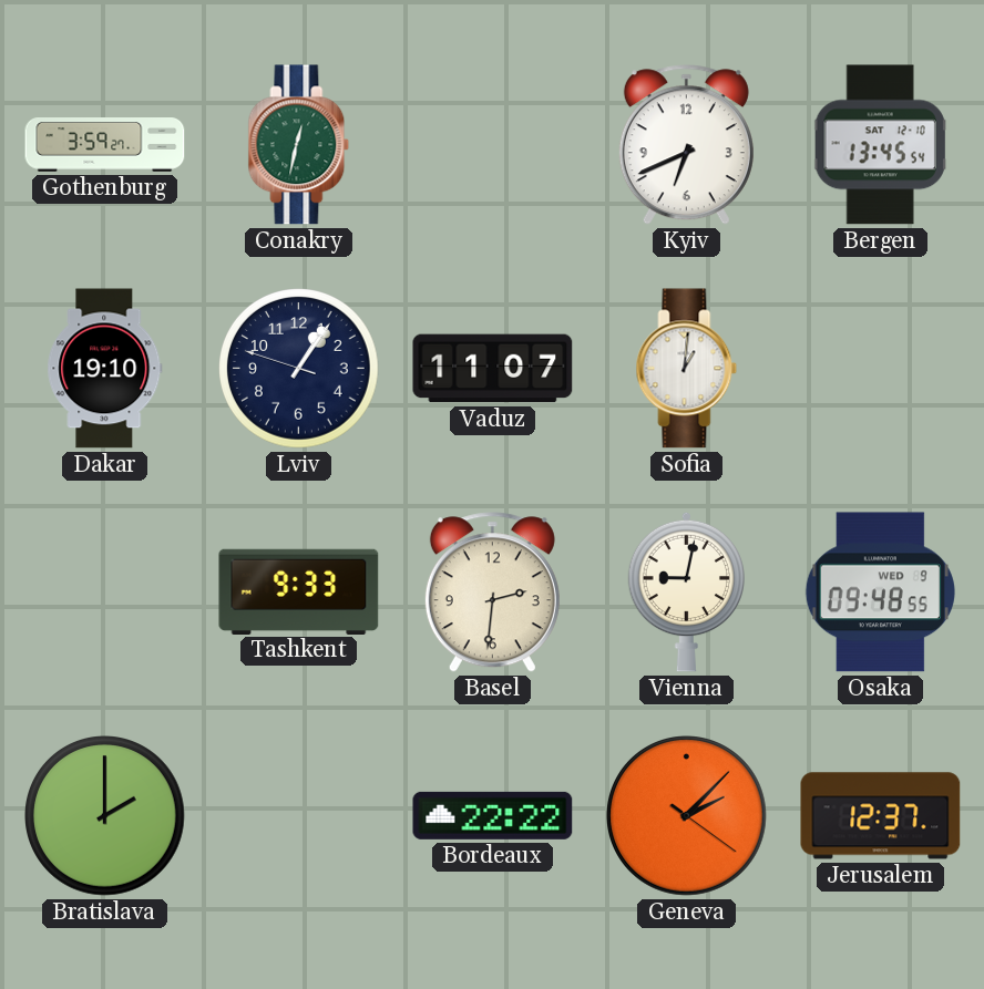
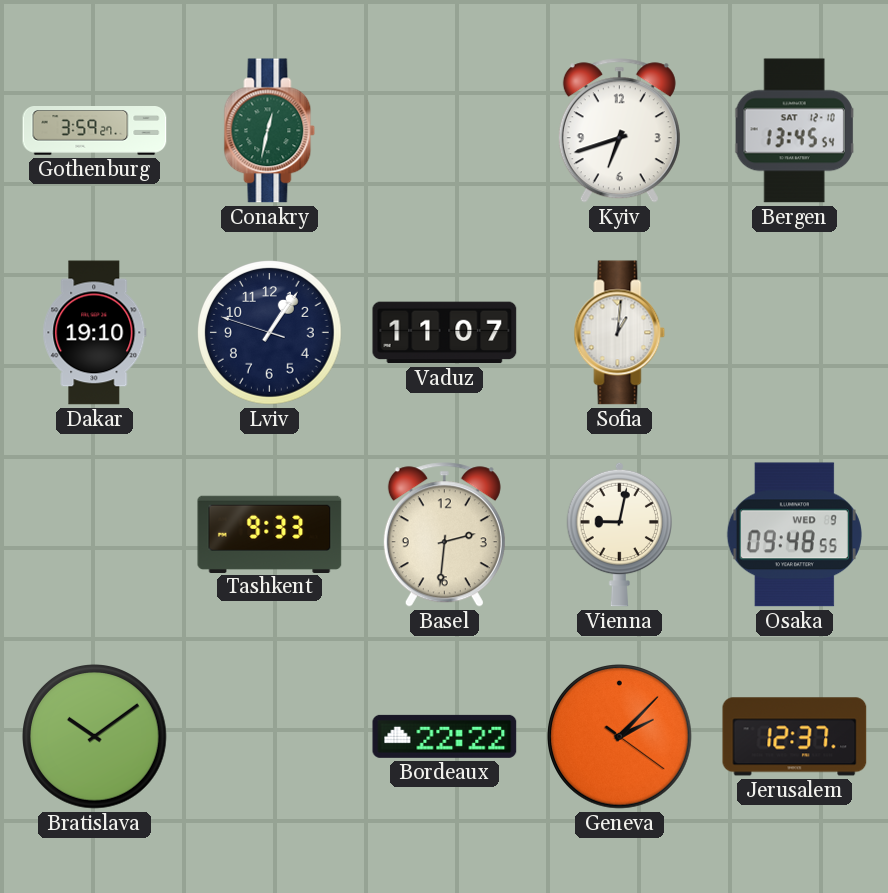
Kyiv: 6:41 -> 6:42
Bratislava: 2:00 -> 10:09
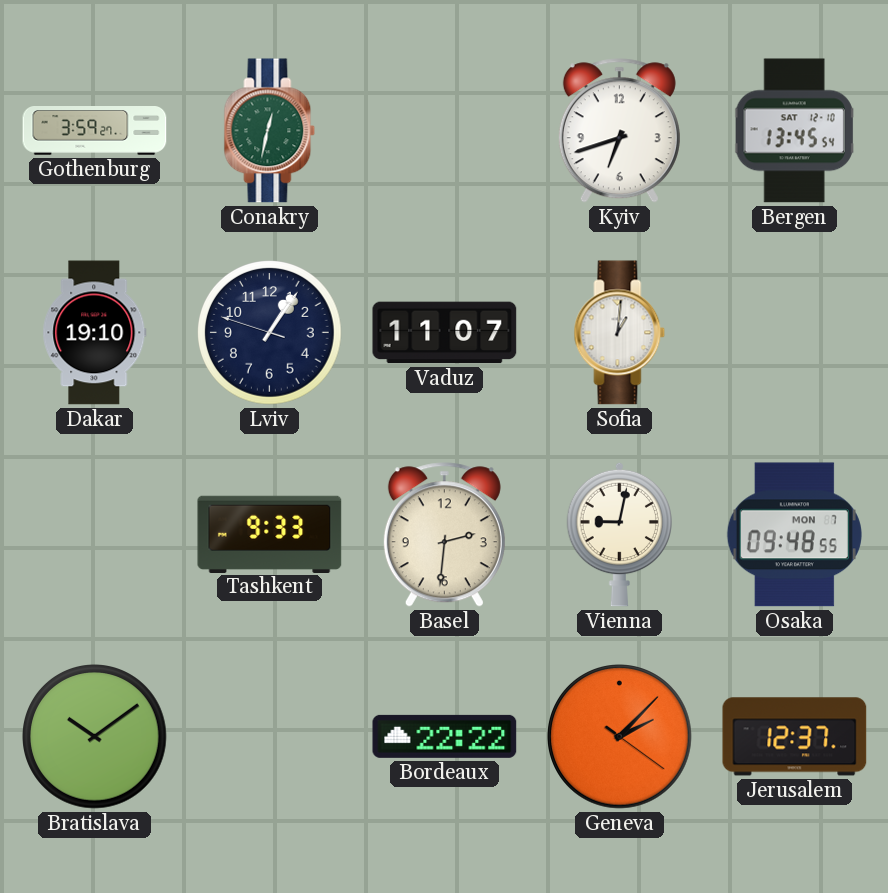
Osaka date: WED 9 -> MON 7
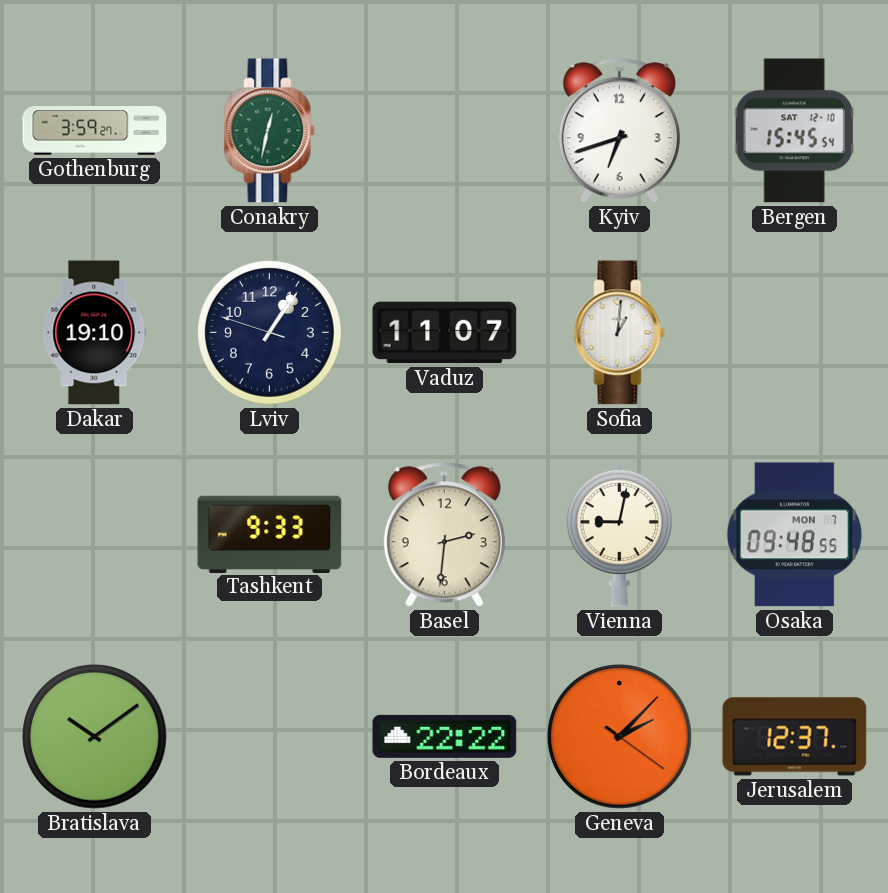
Bergen: 13:45 -> 15:45
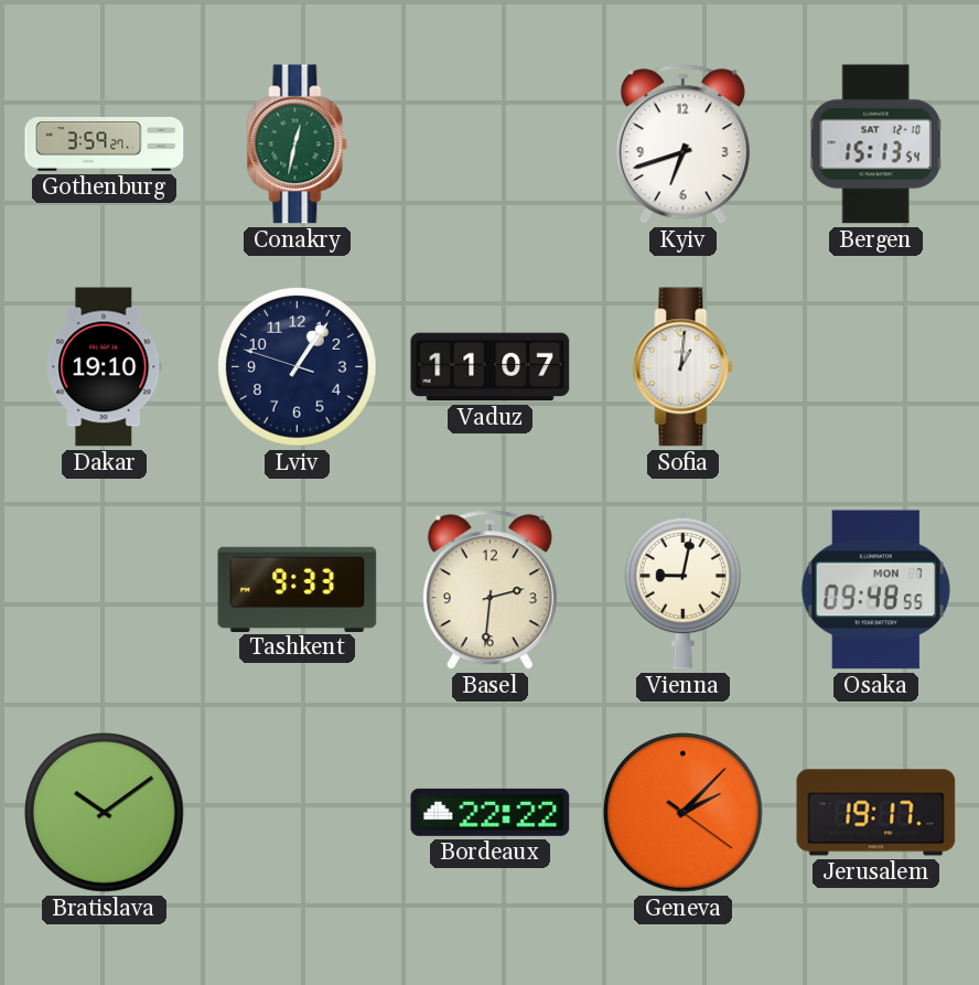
Bergen: 15:45 -> 15:13
Jerusalem: 12:37 -> 19:17
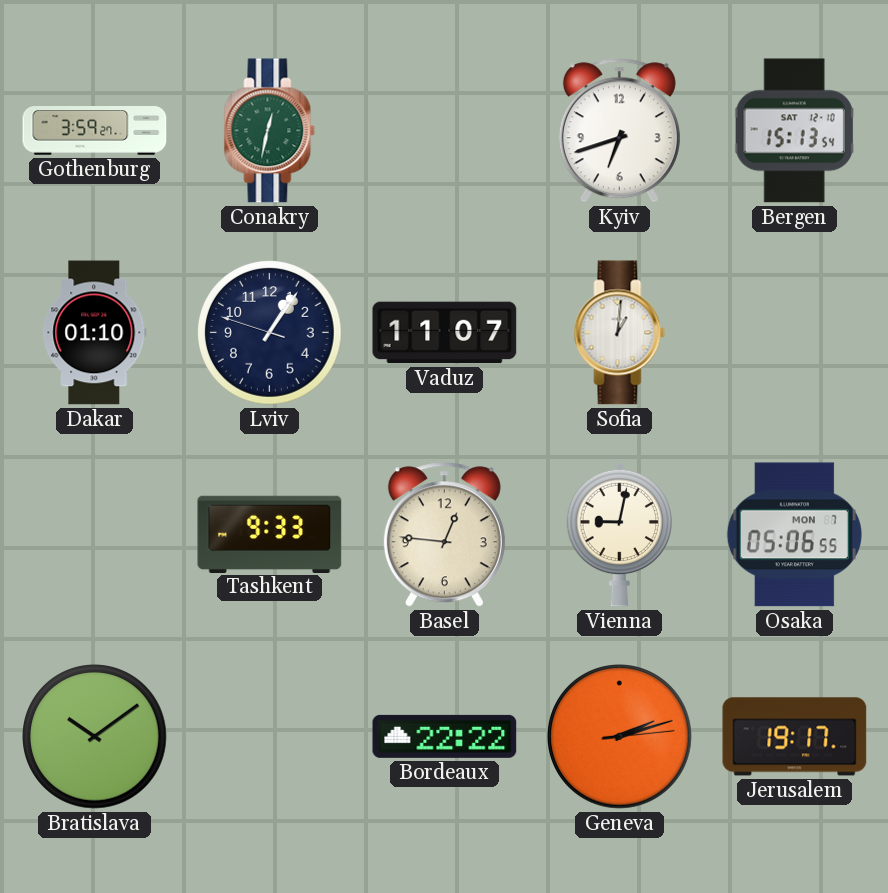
Dakar: 19:10 -> 01:10
Basel: 2:31 -> 12:46
Osaka: 09:48 -> 05:06
Geneva: 2:07 -> 2:12
